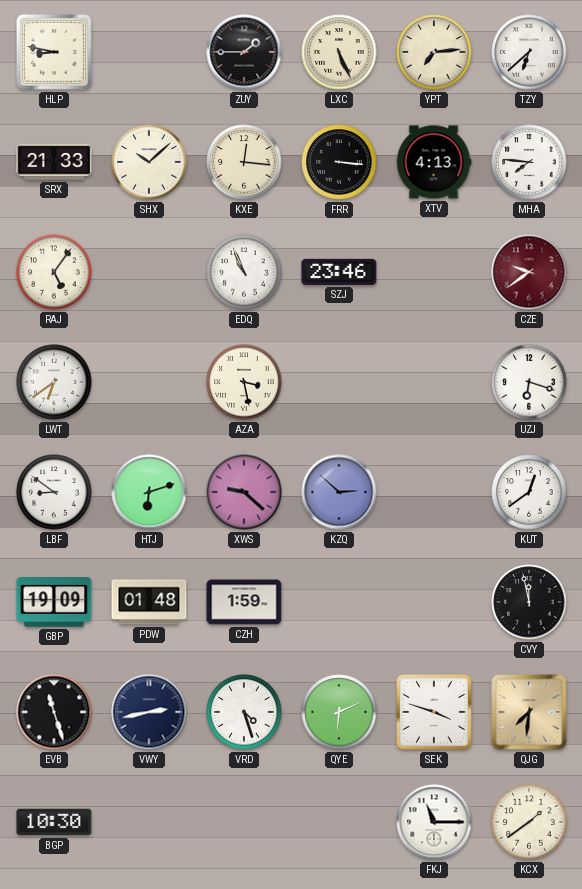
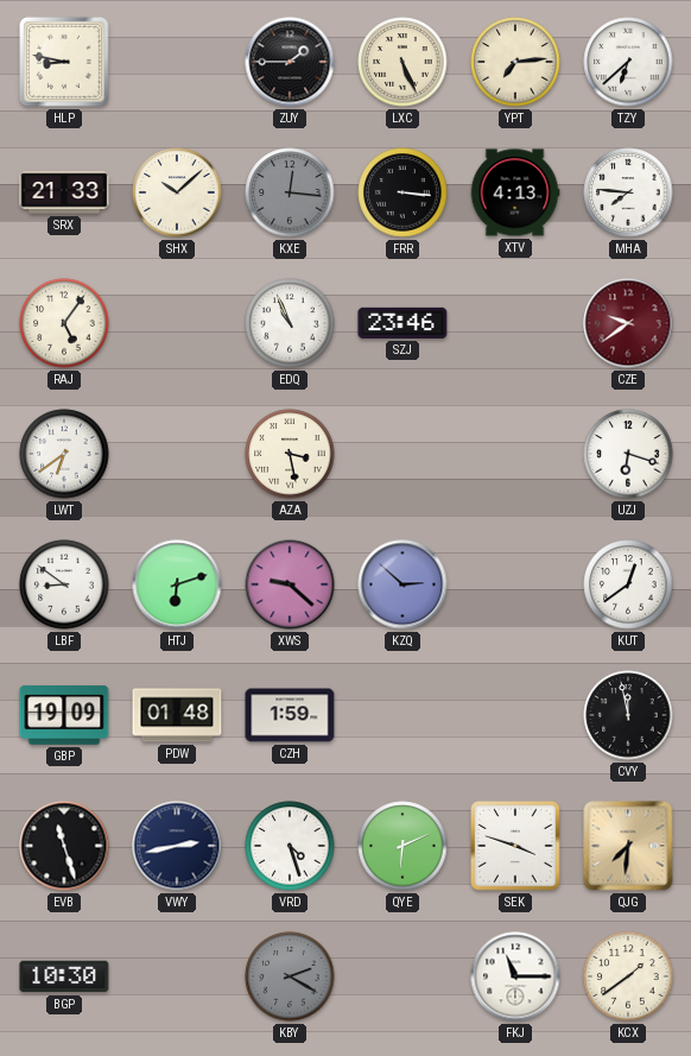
KXE dial: cream -> grey
KBY: none -> 2:20
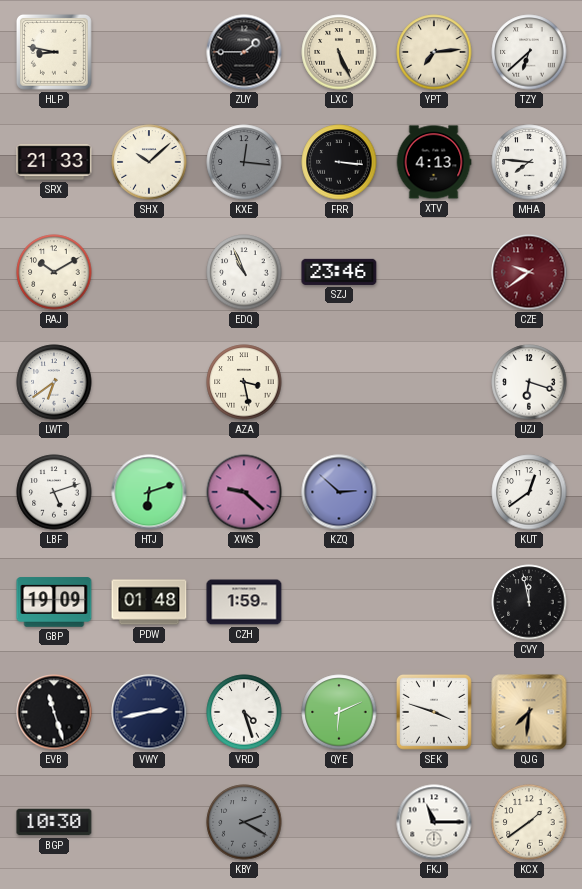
RAJ: 5:06 -> 10:10
LBF: 8:51 -> 5:12
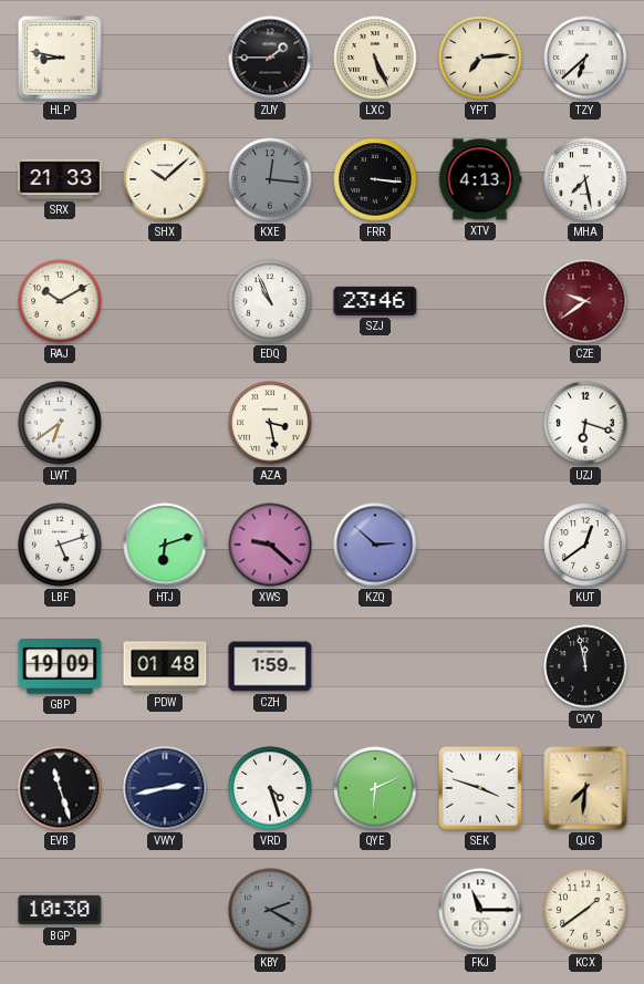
MHA: 7:46 -> 7:28
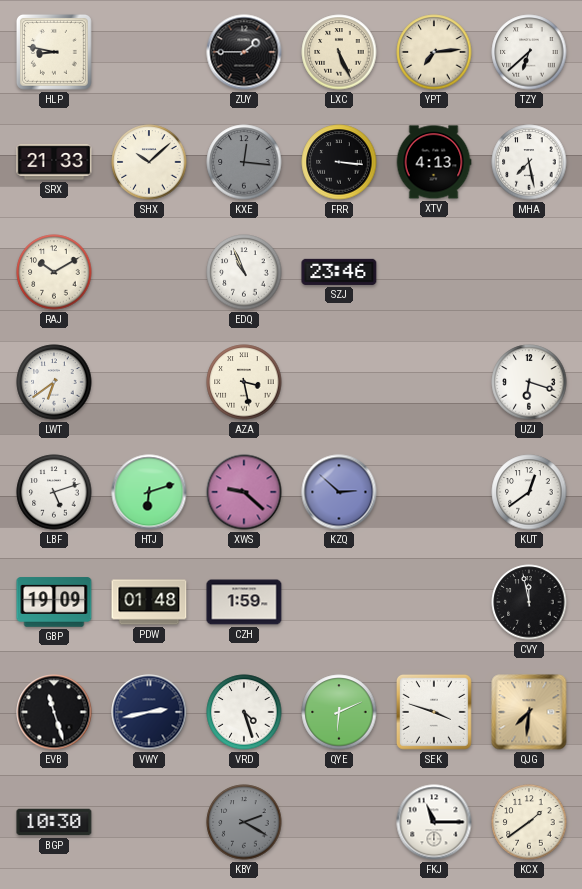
CZE: 9:39 -> none
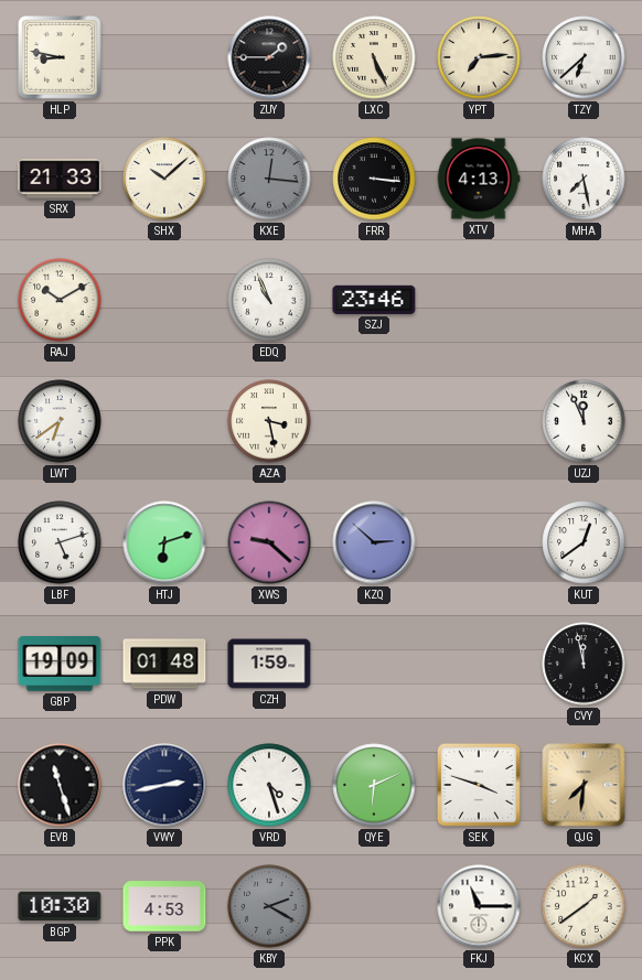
UZJ: 6:18 -> 11:56
PPK: none -> 4:53
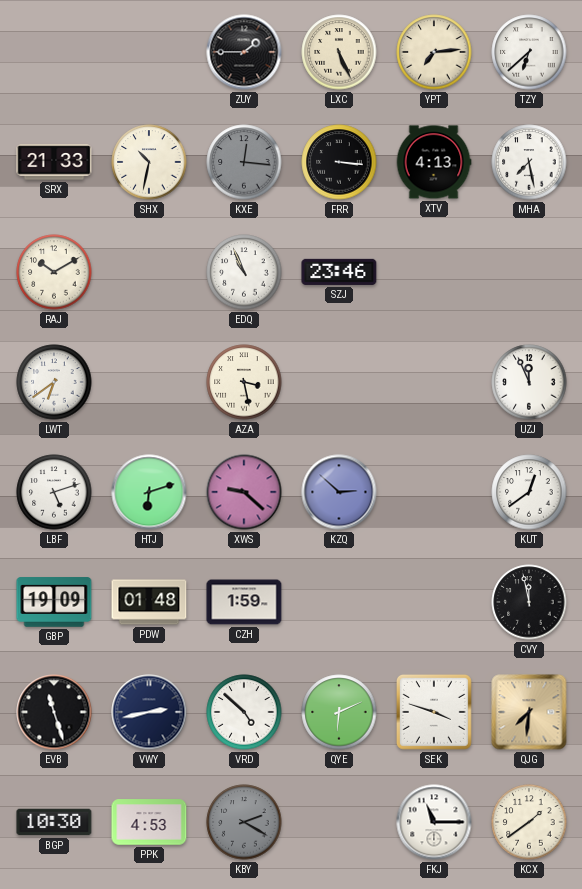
HLP: 8:47 -> none
SHX: 10:08 -> 10:32
VRD: 4:27 -> 4:52
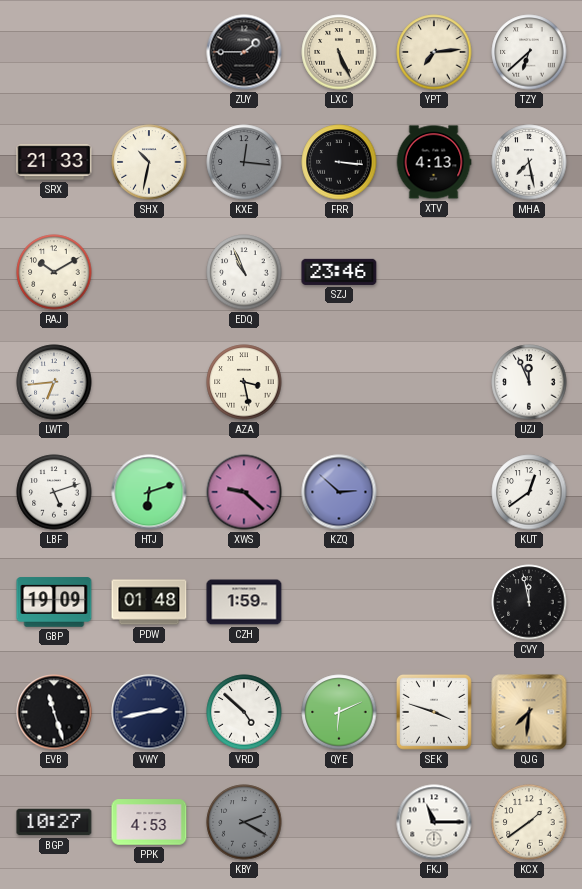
LWT: 6:39 -> 6:44
BGP: 10:30 -> 10:27
